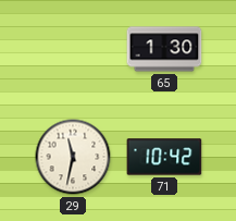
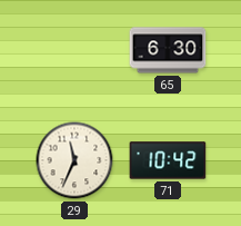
65: 1:30 -> 6:30
29: 11:32 -> 11:34
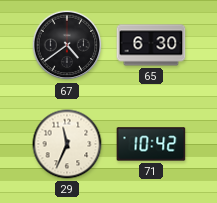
67: none -> 4:39
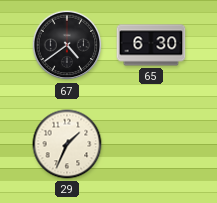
29: 11:34 -> 1:34
71: 10:42 -> none
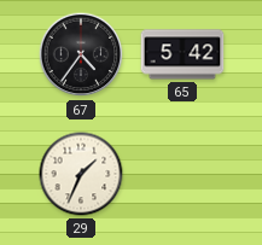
67: 4:39 -> 4:36
65: 6:30 -> 5:42
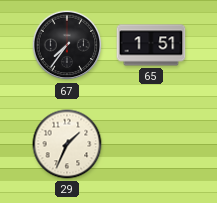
67: 4:36 -> 7:36
65: 5:42 -> 1:51
